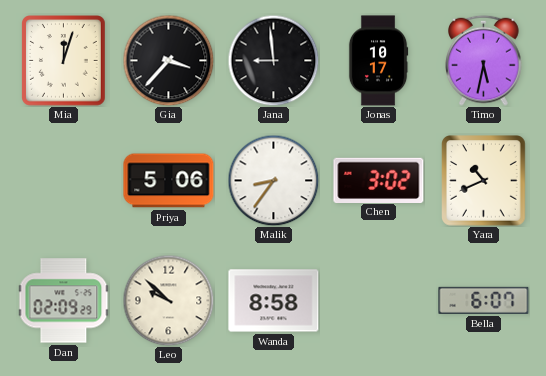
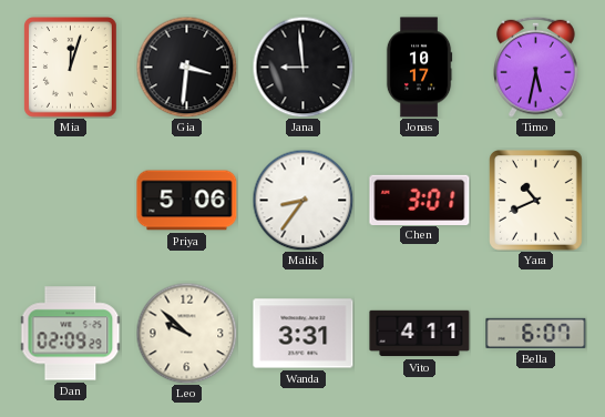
Gia: 3:37 -> 3:31
Chen: 3:02 -> 3:01
Wanda: 8:58 -> 3:31
Vito: none -> 4:11
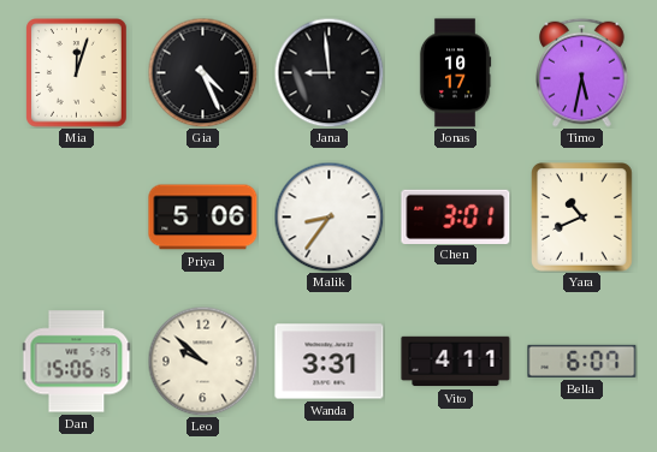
Gia: 3:31 -> 4:26
Dan: 02:09 -> 15:06
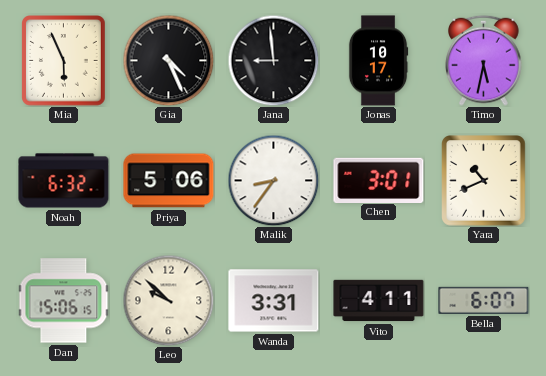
Mia: 12:03 -> 5:56
Noah: none -> 6:32
